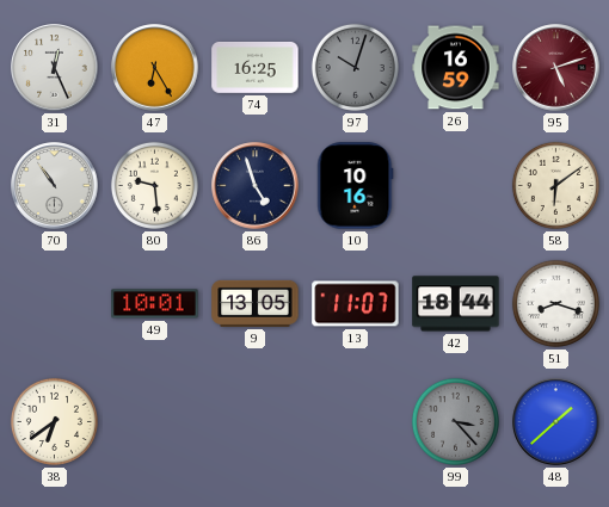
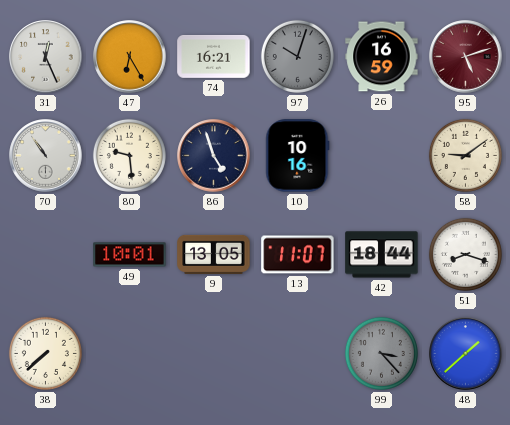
74: 16:25 -> 16:21
58: 6:09 -> 9:09
38: 6:39 -> 7:38
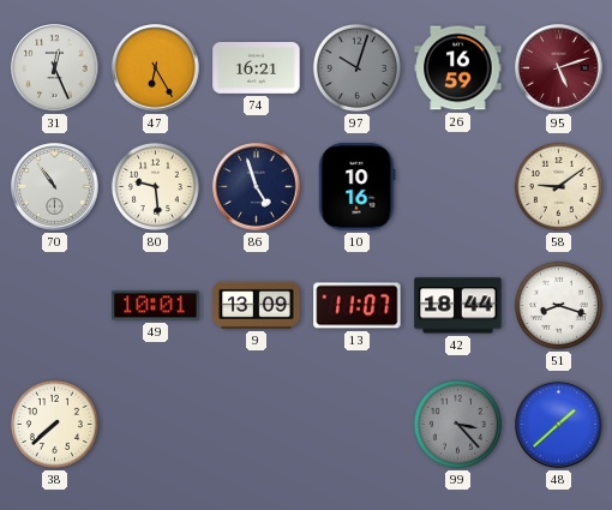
9: 13:05 -> 13:09
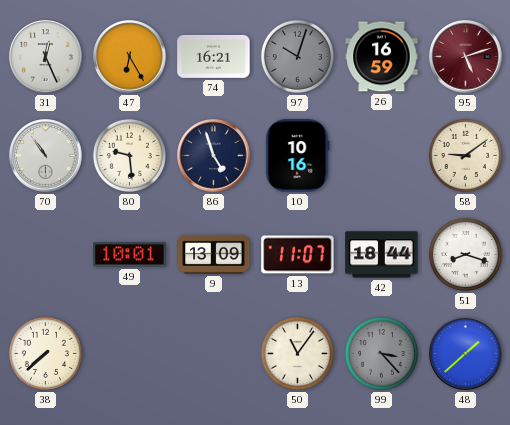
50: none -> 11:06
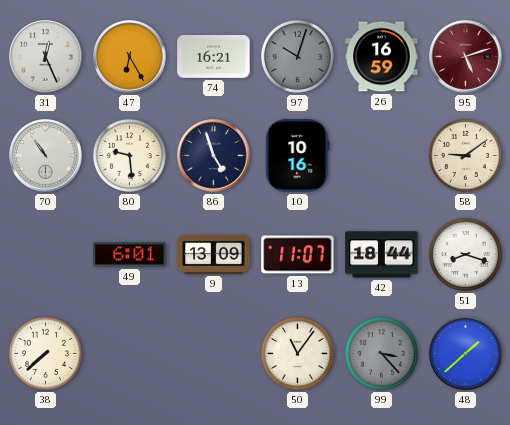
49: 10:01 -> 6:01
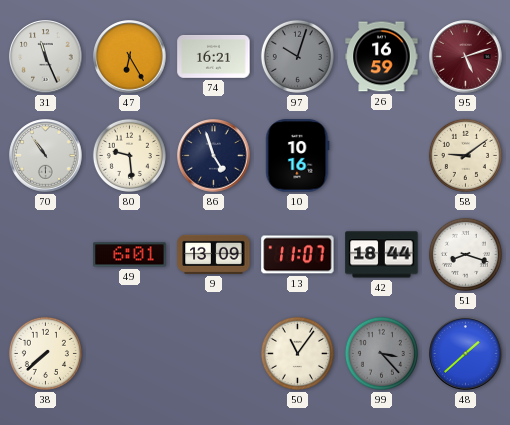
31: 12:26 -> 11:26
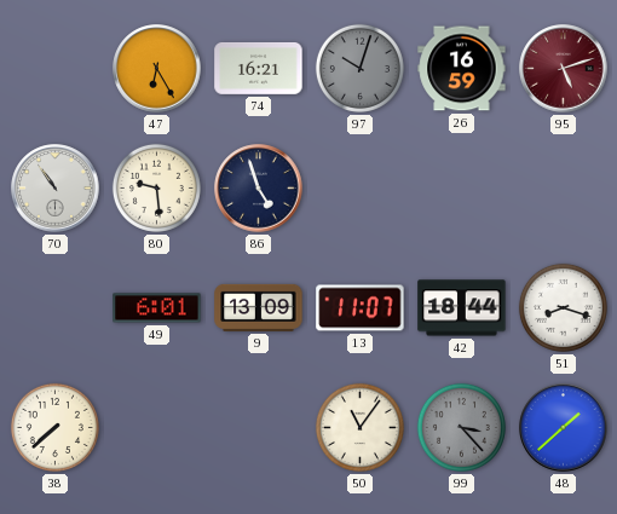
31: 11:26 -> none
10: 10:16 -> none
58: 9:09 -> none
